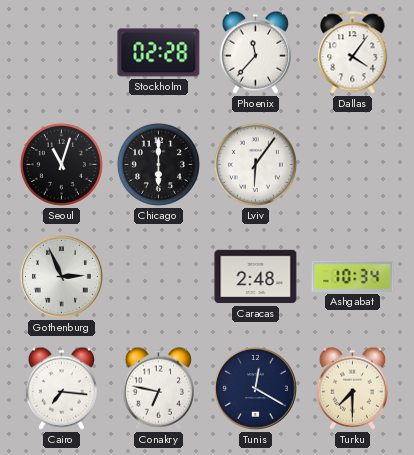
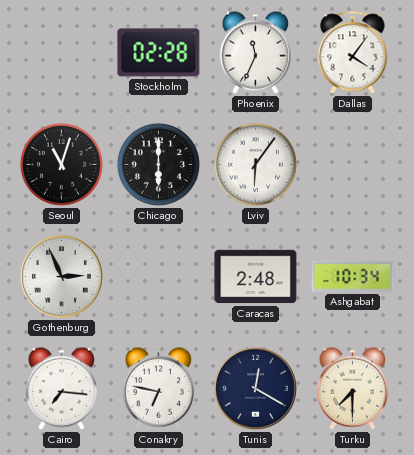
Phoenix: 11:37 -> 11:34
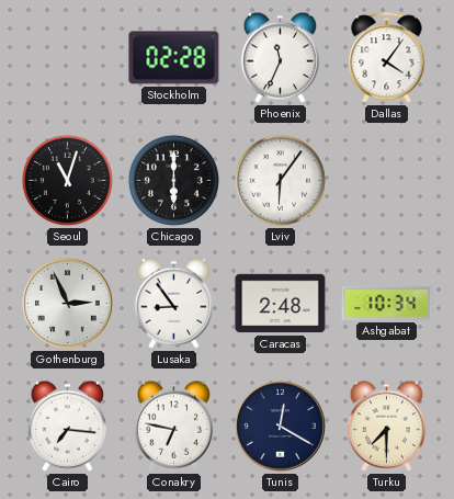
Lusaka: none -> 8:54
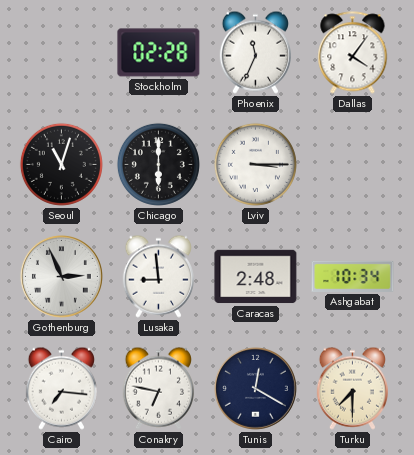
Lviv: 6:06 -> 3:15
Lusaka: 8:54 -> 8:59
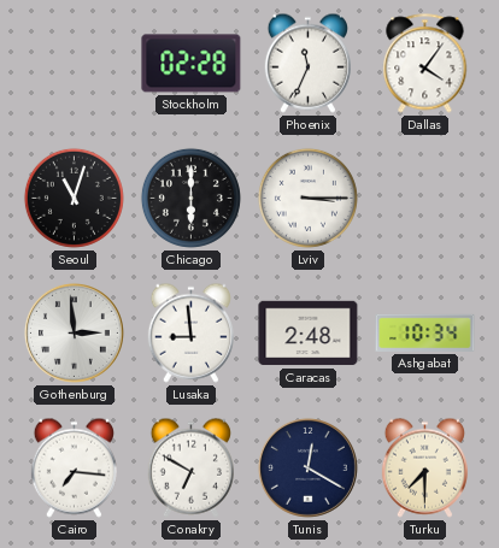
Gothenburg: 2:56 -> 2:59
Conakry: 6:47 -> 6:50
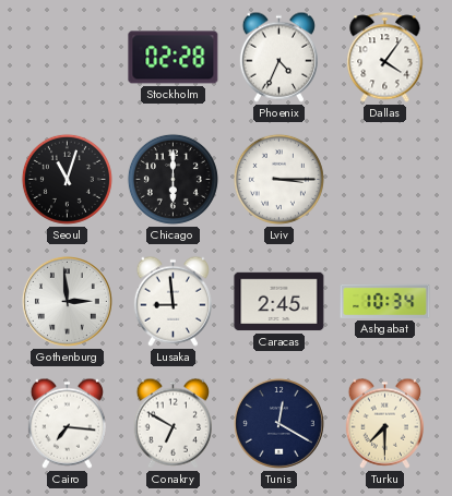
Phoenix: 11:34 -> 4:34
Caracas: 2:48 -> 2:45
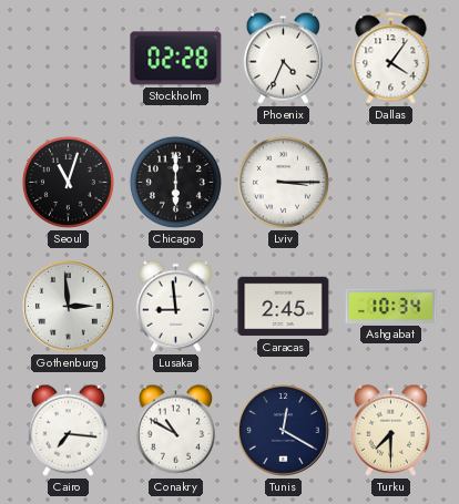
Conakry: 6:50 -> 10:50
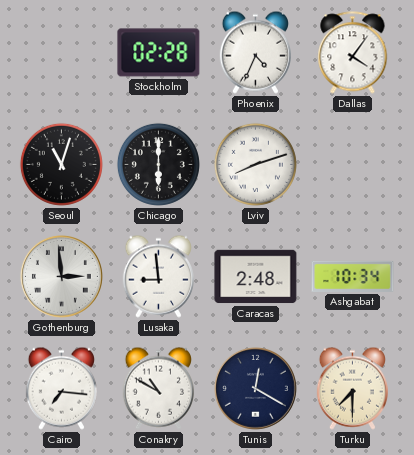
Lviv: 3:15 -> 8:12
Caracas: 2:45 -> 2:48
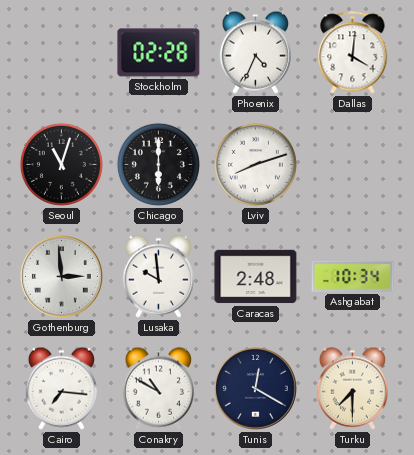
Dallas: 4:06 -> 4:01
Lusaka: 8:59 -> 9:59
